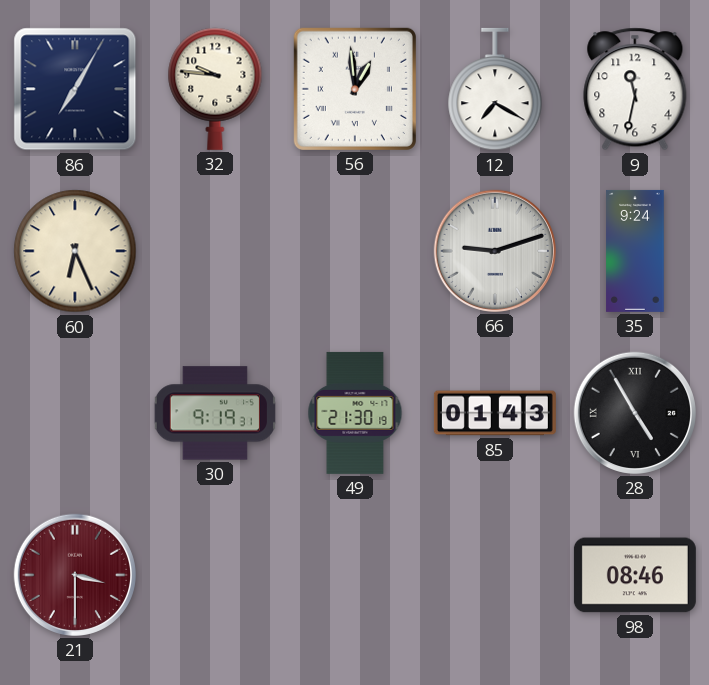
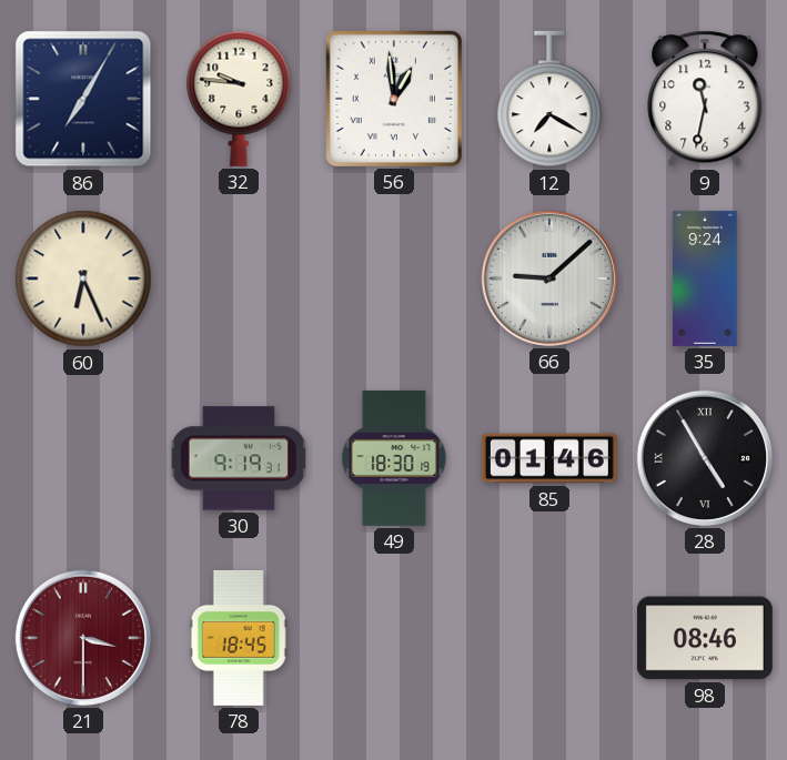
66: 9:12 -> 9:08
49: 21:30 -> 18:30
85: 01:43 -> 01:46
78: none -> 18:45
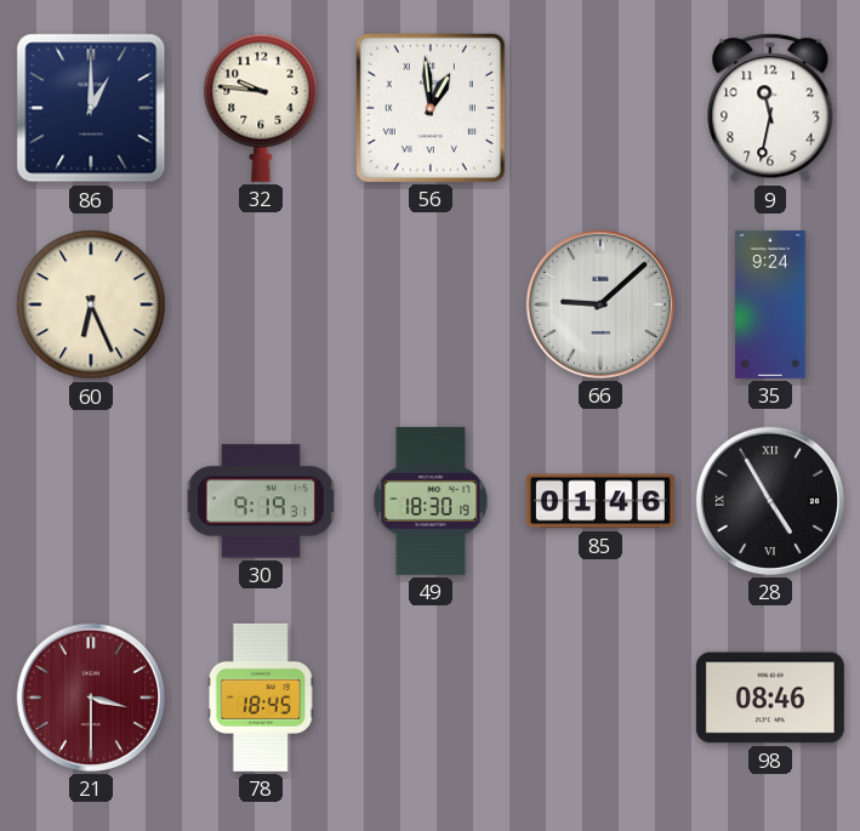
86: 7:05 -> 1:00
12: 7:20 -> none
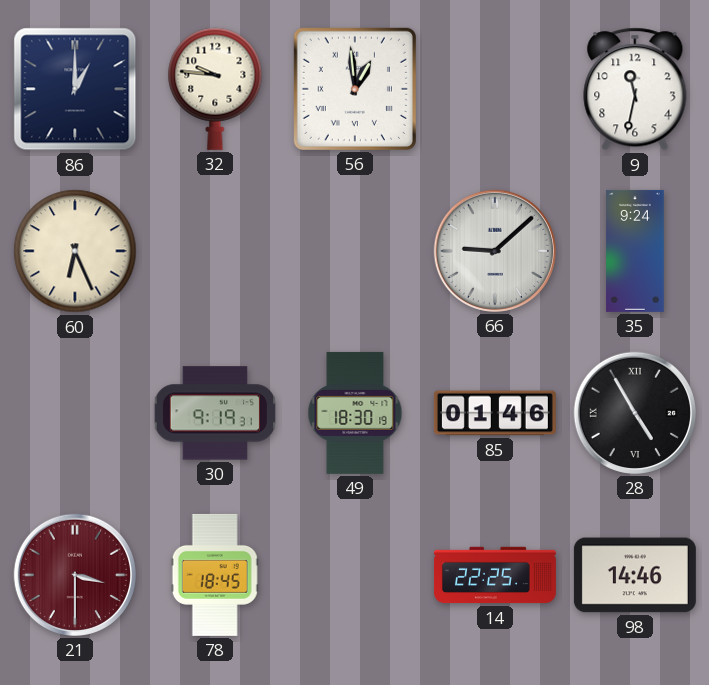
14: none -> 22:25
98: 08:46 -> 14:46
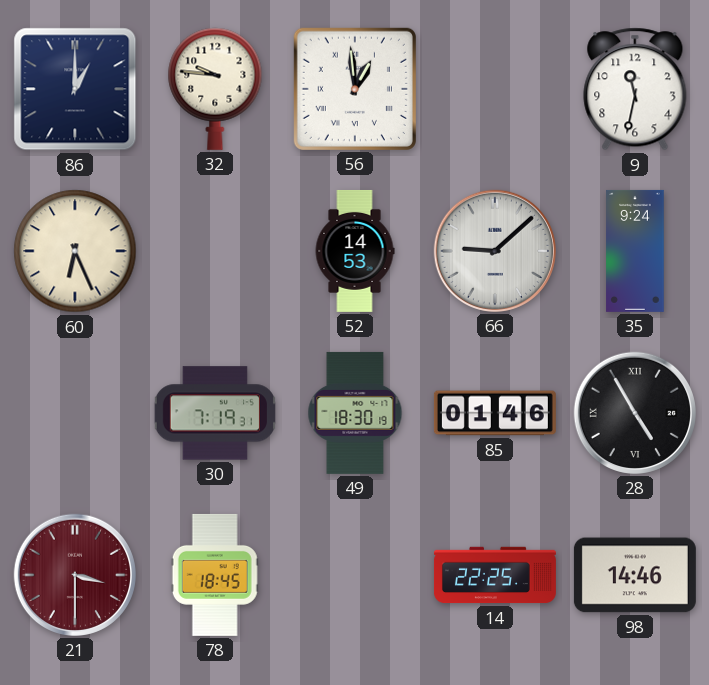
52: none -> 14:53
30: 9:19 -> 7:19
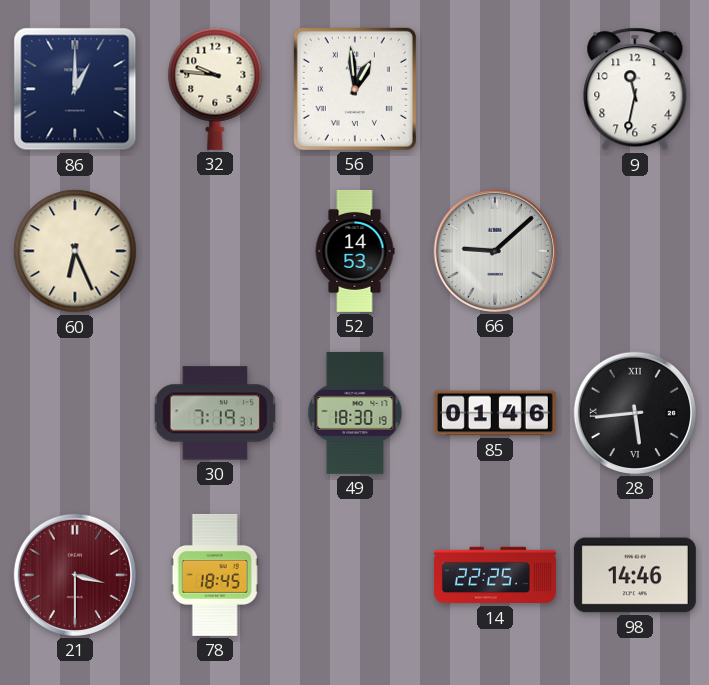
35: 9:24 -> none
28: 4:55 -> 5:44
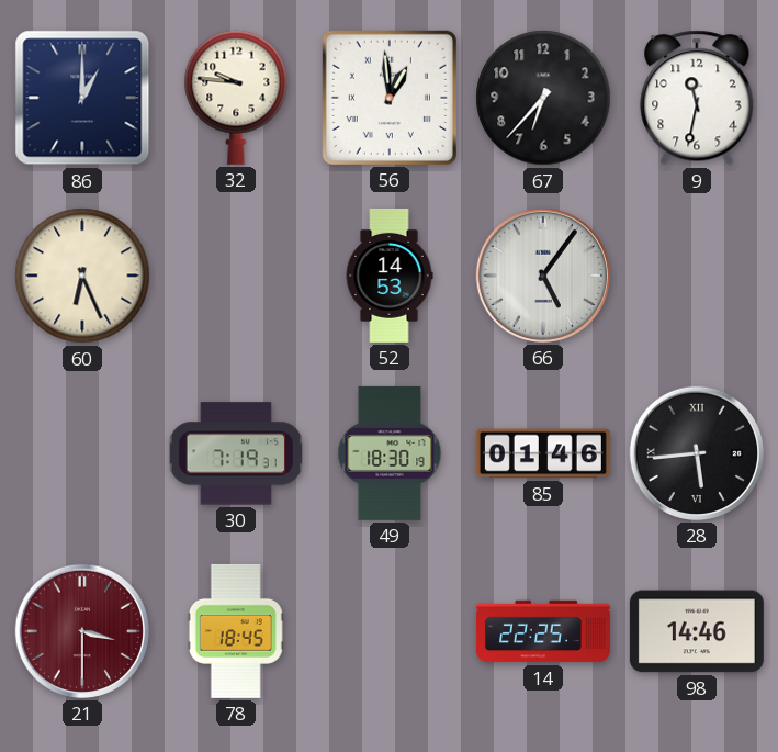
67: none -> 6:37
66: 9:08 -> 5:06
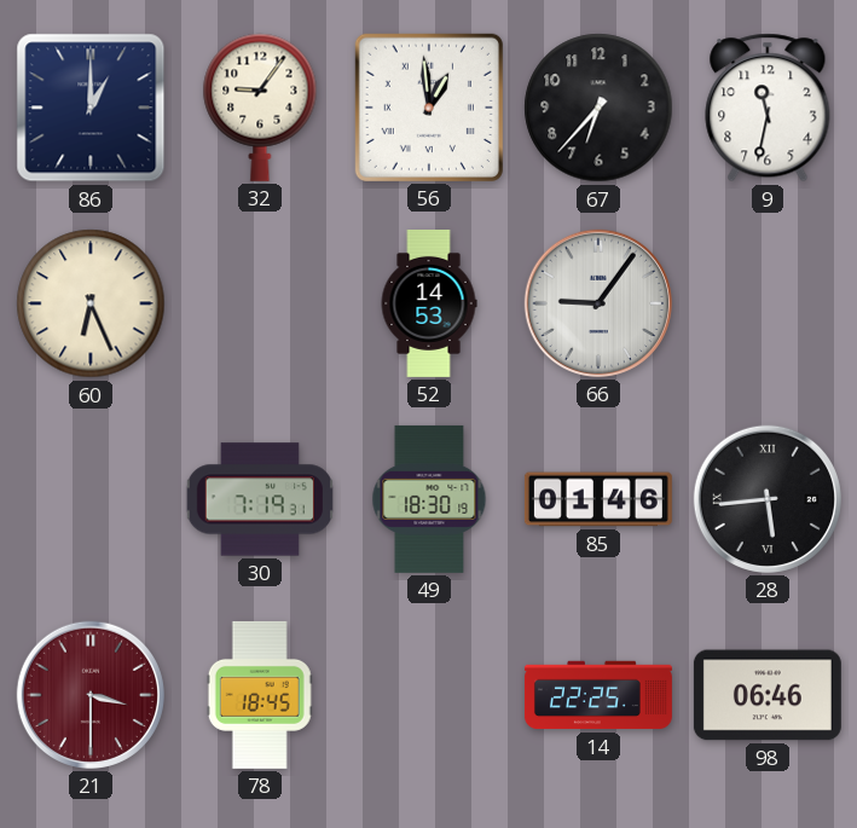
32: 9:46 -> 9:06
66: 5:06 -> 9:06
98: 14:46 -> 06:46
